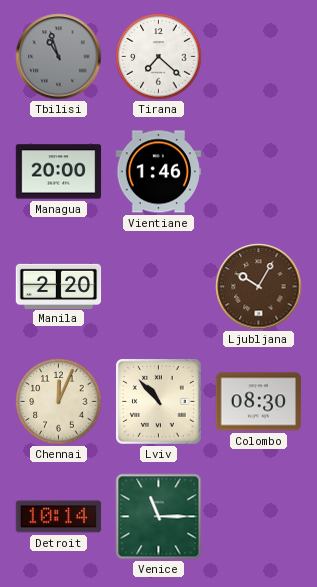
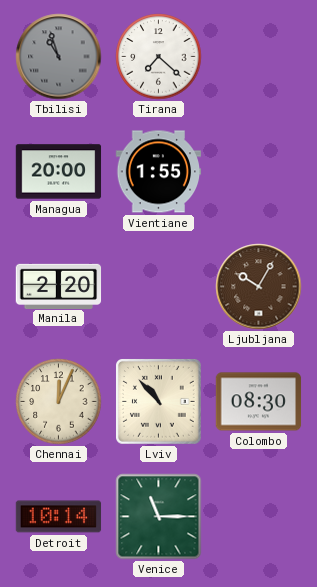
Vientiane: 1:46 -> 1:55
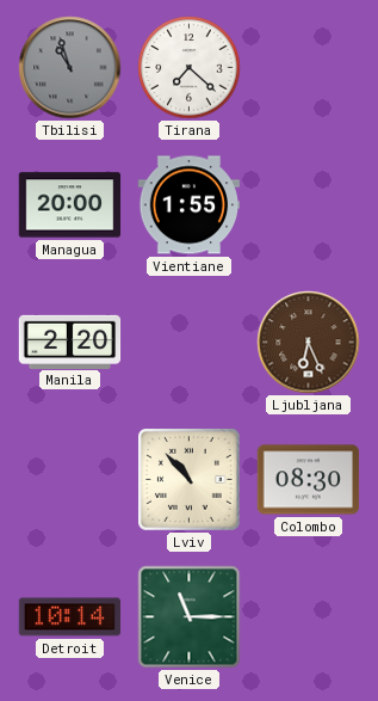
Ljubljana: 10:05 -> 6:26
Chennai: 12:04 -> none
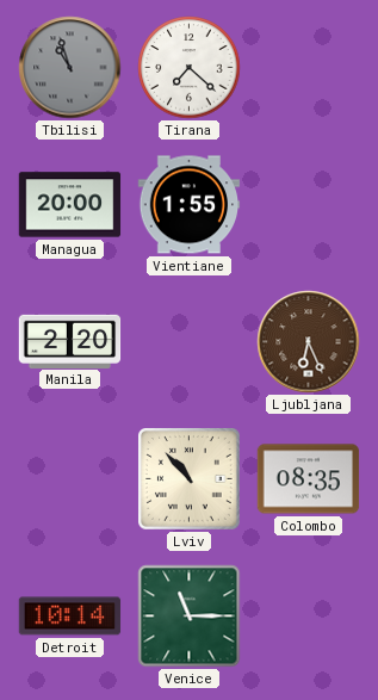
Colombo: 08:30 -> 08:35
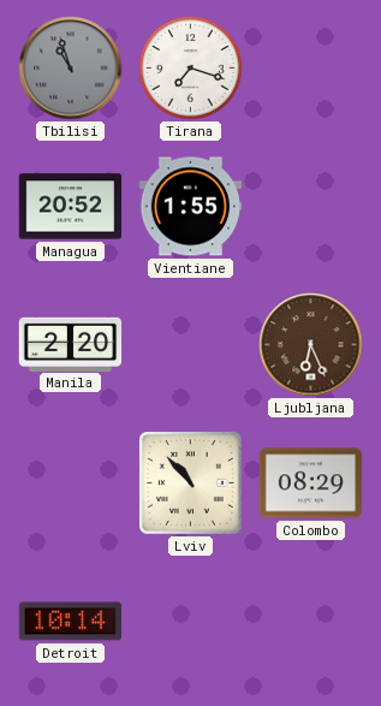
Tirana: 7:22 -> 7:18
Managua: 20:00 -> 20:52
Colombo: 08:35 -> 08:29
Venice: 11:15 -> none
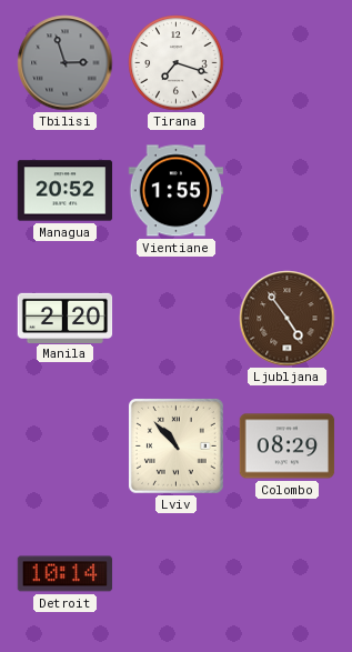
Tbilisi: 10:57 -> 2:57
Ljubljana: 6:26 -> 4:54
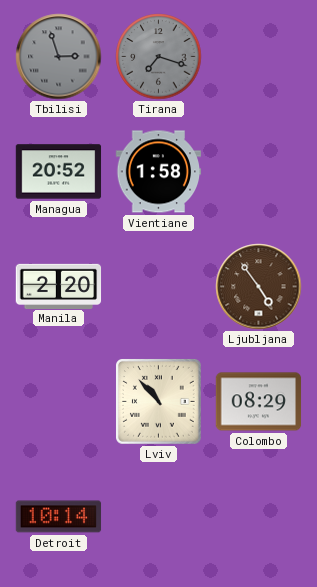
Tirana dial: white -> grey
Vientiane: 1:55 -> 1:58
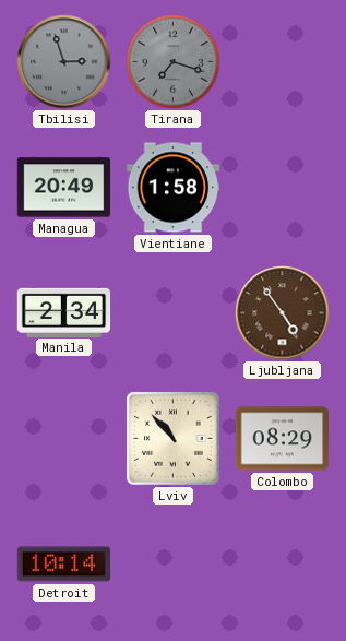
Managua: 20:52 -> 20:49
Manila: 2:20 -> 2:34
